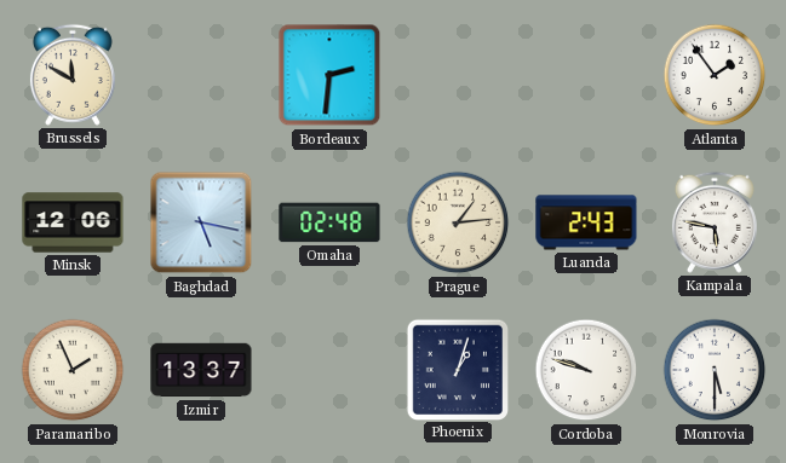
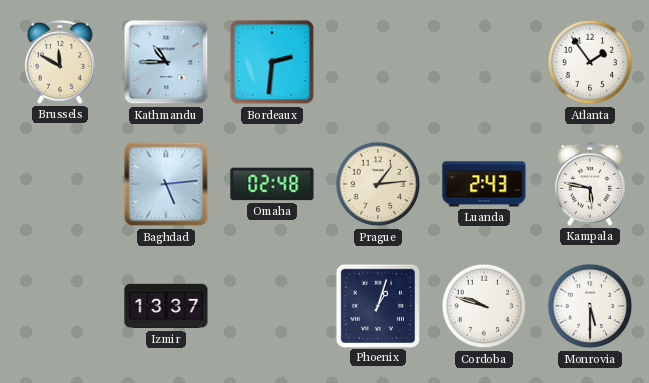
Kathmandu: none -> 10:45
Minsk: 12:06 -> none
Baghdad: 5:17 -> 5:14
Paramaribo: 1:56 -> none
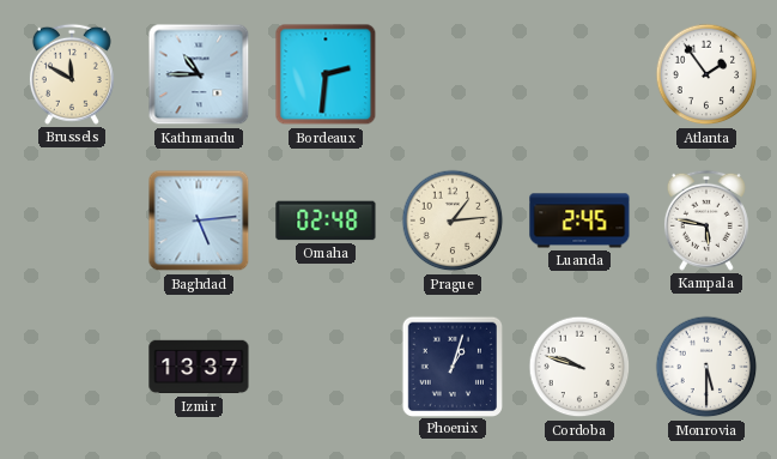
Luanda: 2:43 -> 2:45
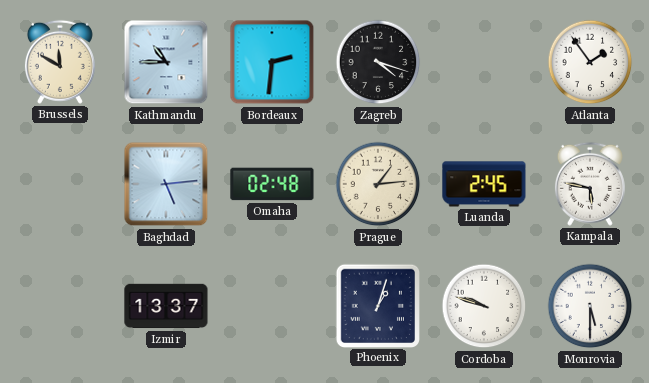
Zagreb: none -> 4:18
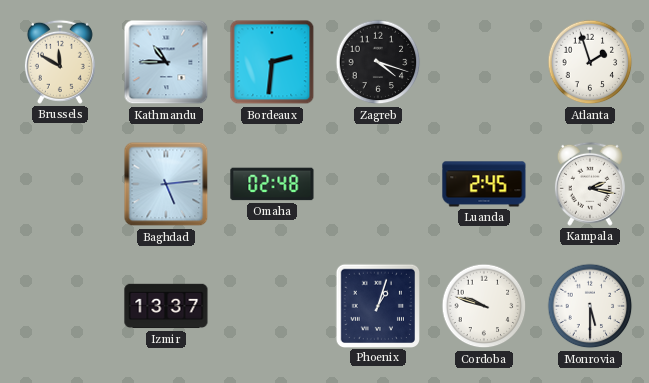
Atlanta: 1:54 -> 1:57
Prague: 1:14 -> none
Kampala: 5:47 -> 2:17
